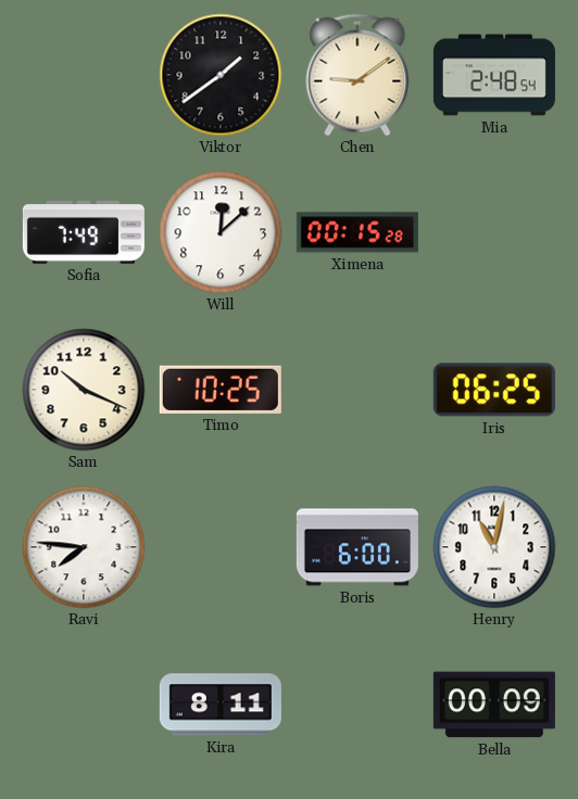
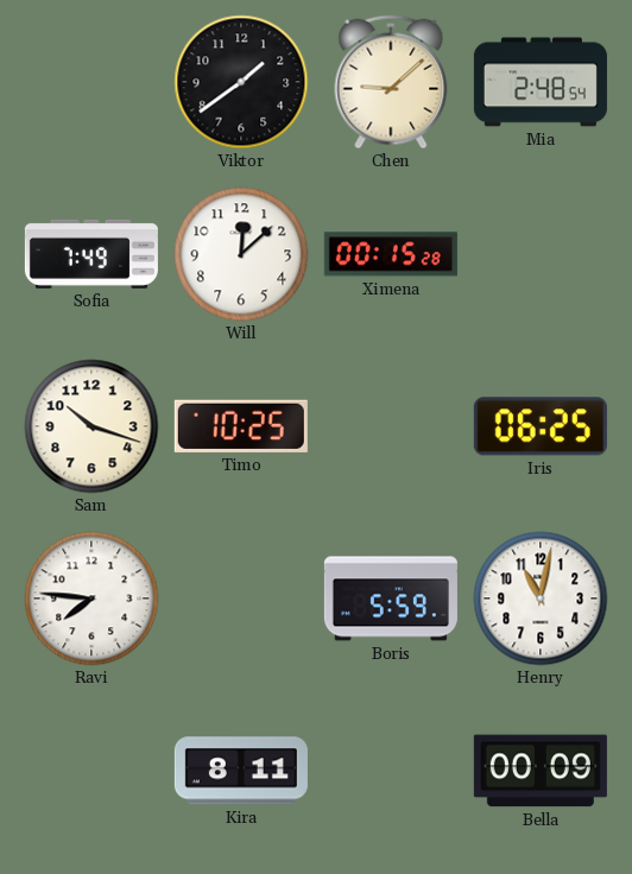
Chen: 9:09 -> 9:08
Sam: 10:19 -> 10:18
Boris: 6:00 -> 5:59
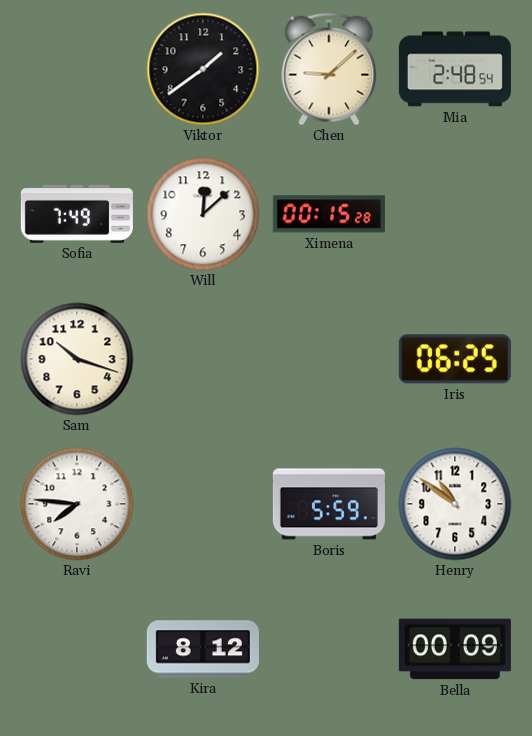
Timo: 10:25 -> none
Henry: 11:02 -> 10:51
Kira: 8:11 -> 8:12
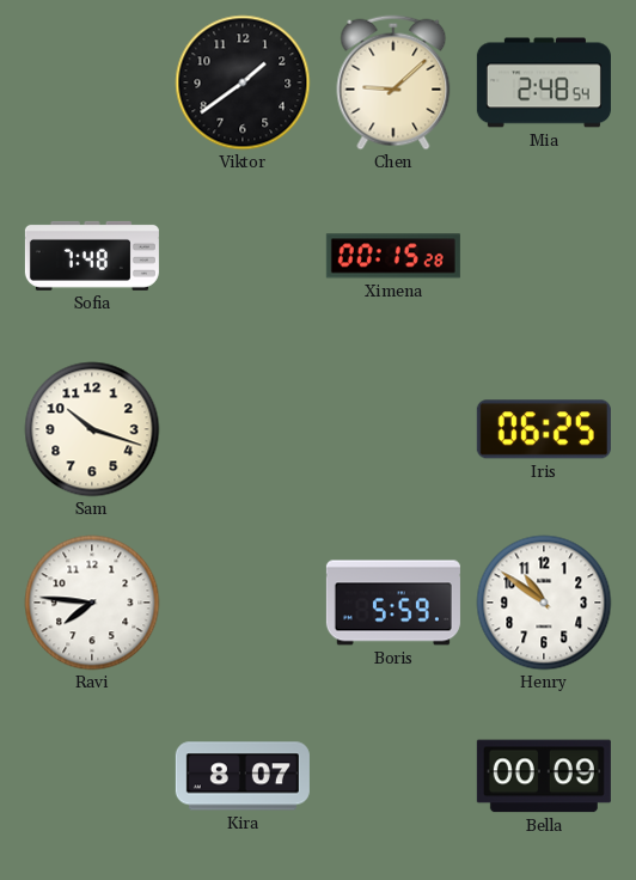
Sofia: 7:49 -> 7:48
Will: 12:08 -> none
Kira: 8:12 -> 8:07
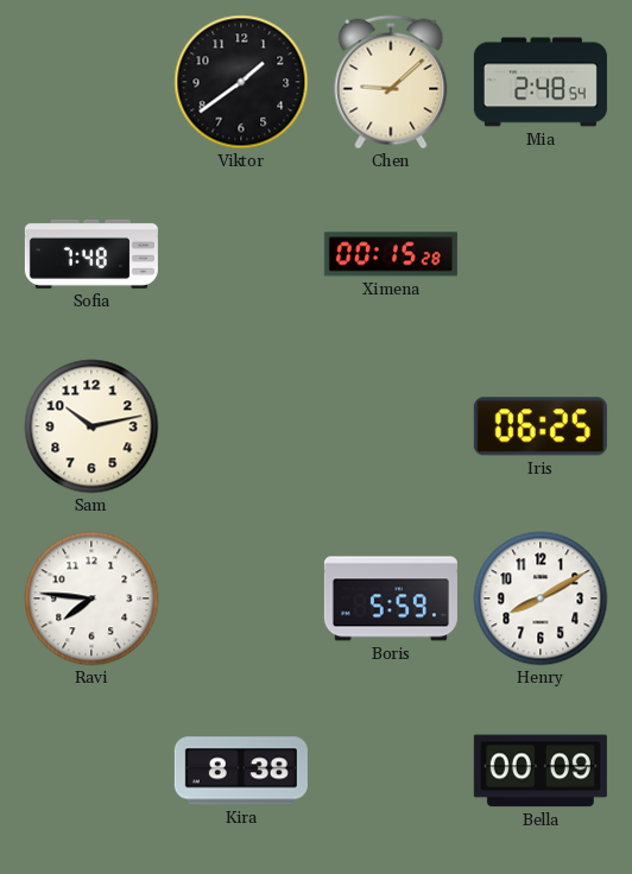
Sam: 10:18 -> 10:13
Henry: 10:51 -> 8:10
Kira: 8:07 -> 8:38
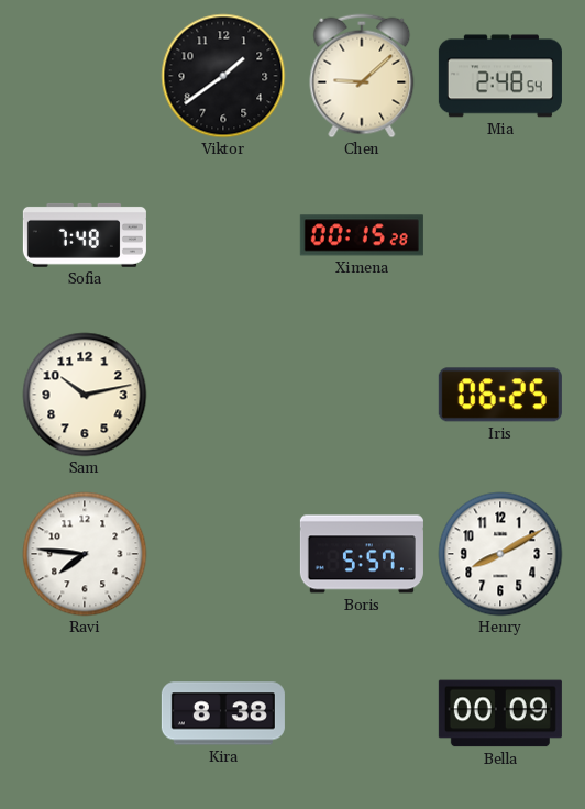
Boris: 5:59 -> 5:57
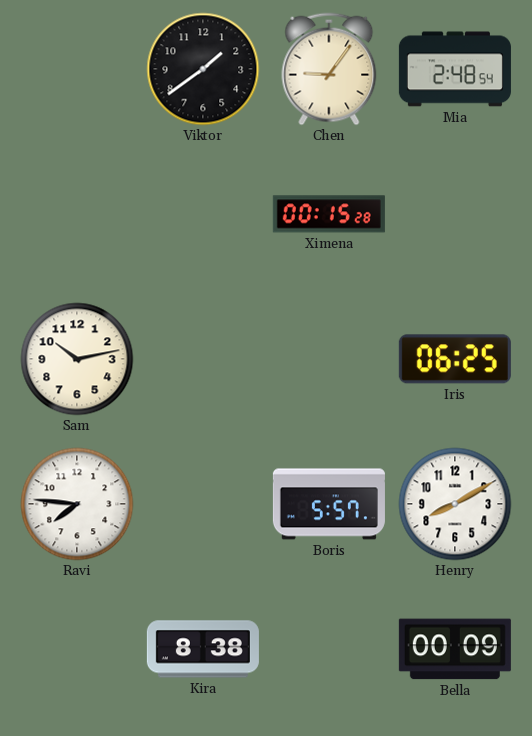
Chen: 9:08 -> 9:06
Sofia: 7:48 -> none
